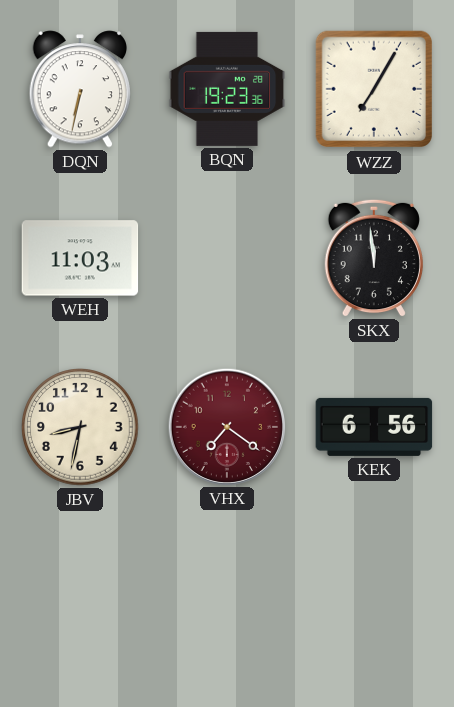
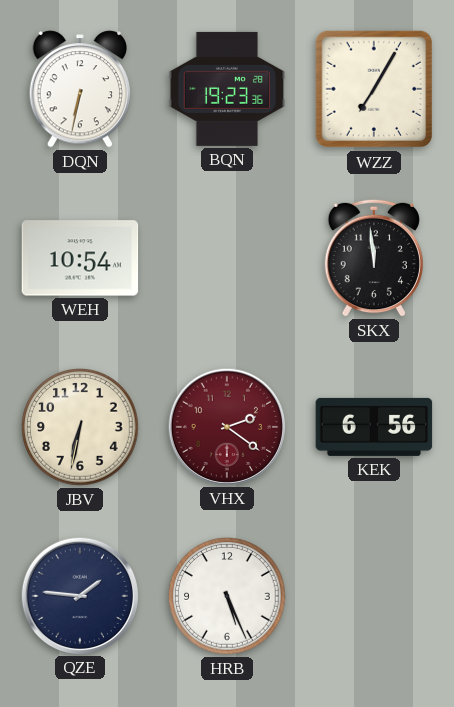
WEH: 11:03 -> 10:54
JBV: 8:32 -> 6:32
VHX: 7:21 -> 2:21
QZE: none -> 1:46
HRB: none -> 5:26
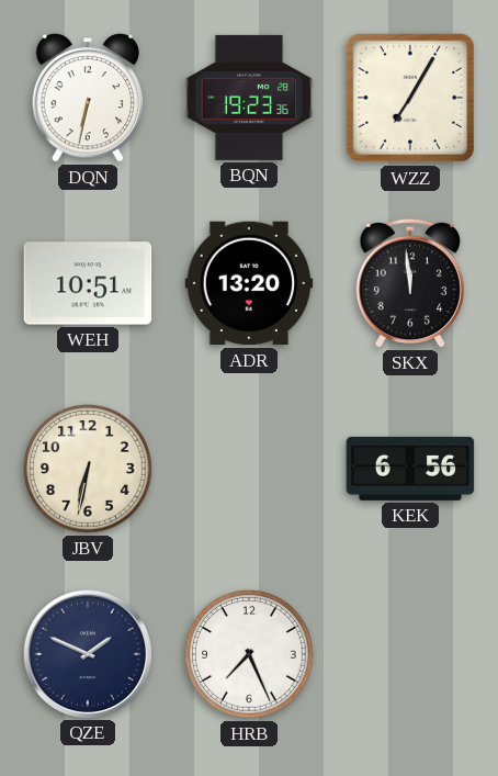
WEH: 10:54 -> 10:51
ADR: none -> 13:20
VHX: 2:21 -> none
QZE: 1:46 -> 1:49
HRB: 5:26 -> 7:26
